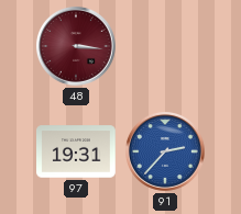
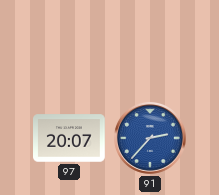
48: 3:16 -> none
97: 19:31 -> 20:07
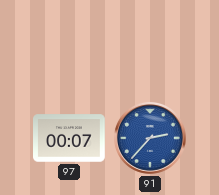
97: 20:07 -> 00:07
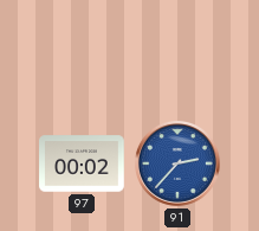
97: 00:07 -> 00:02
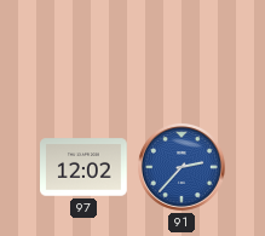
97: 00:02 -> 12:02
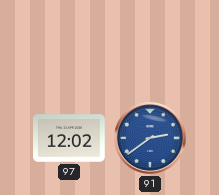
91: 2:37 -> 2:39
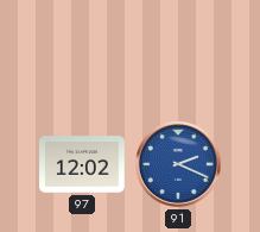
91: 2:39 -> 2:19
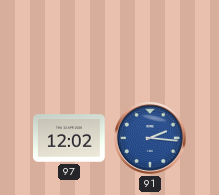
91: 2:19 -> 2:16
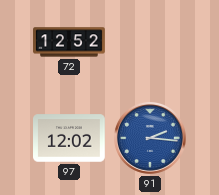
72: none -> 12:52
